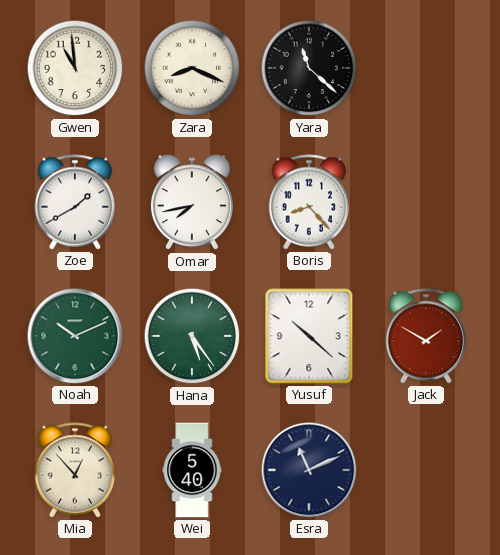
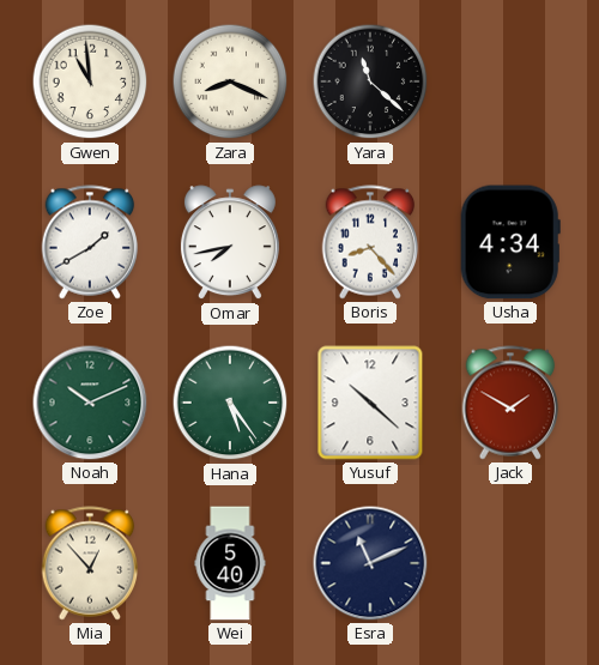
Usha: none -> 4:34
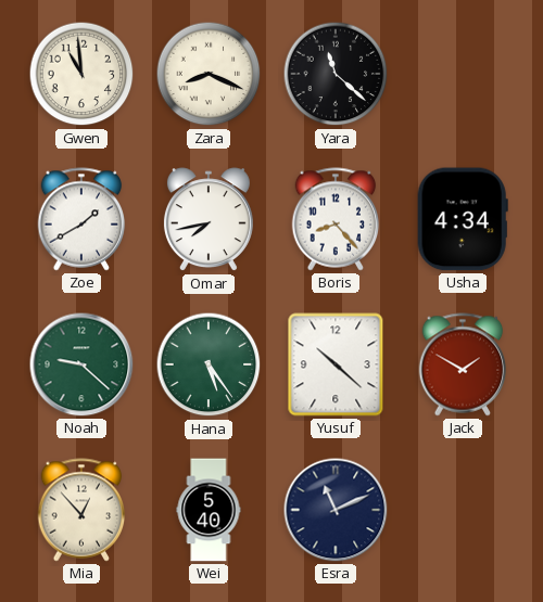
Noah: 10:11 -> 9:22
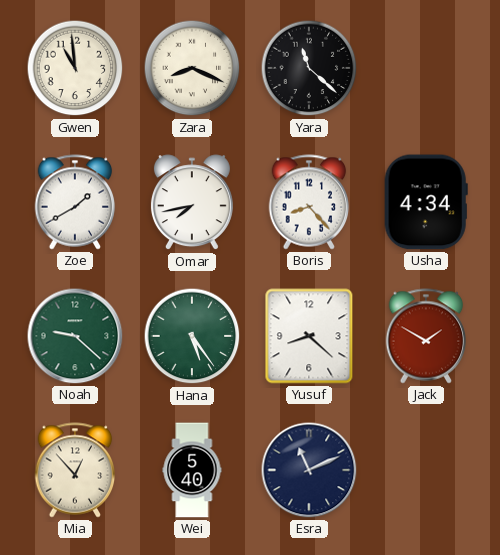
Yusuf: 10:22 -> 8:22
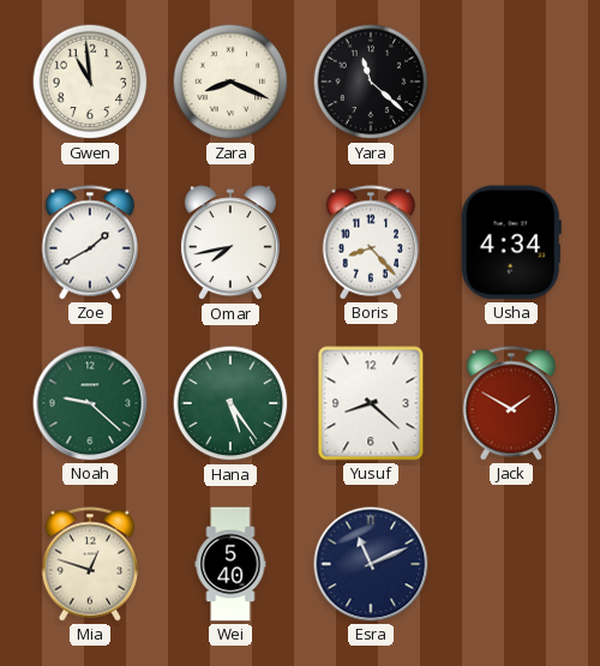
Mia: 12:53 -> 12:48
